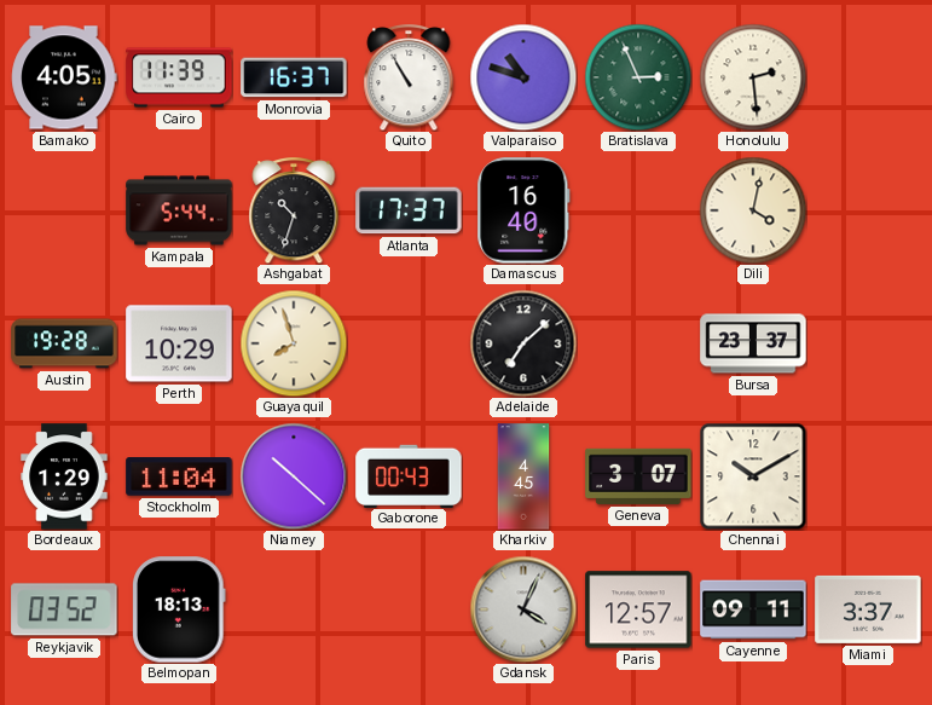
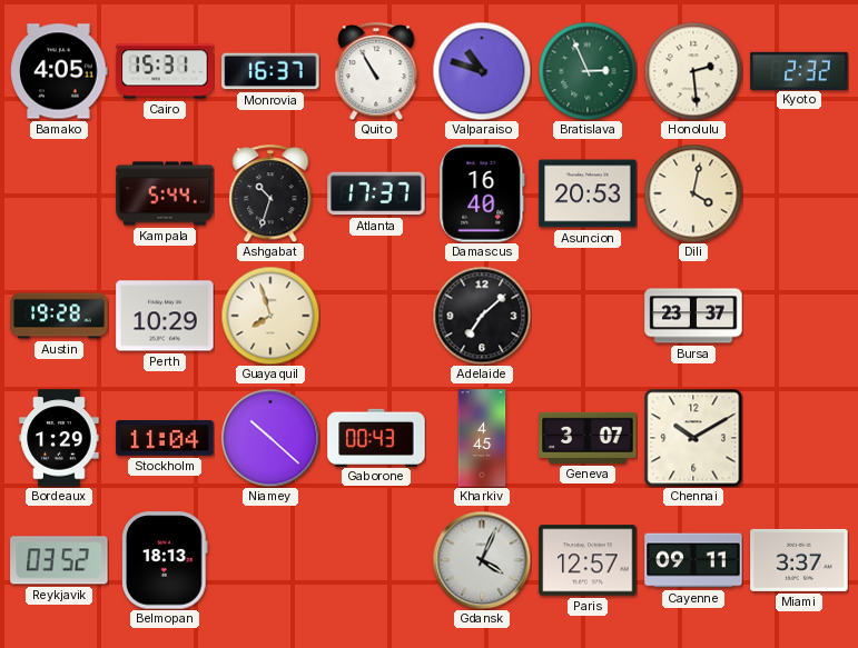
Cairo: 11:39 -> 15:31
Kyoto: none -> 2:32
Asuncion: none -> 20:53
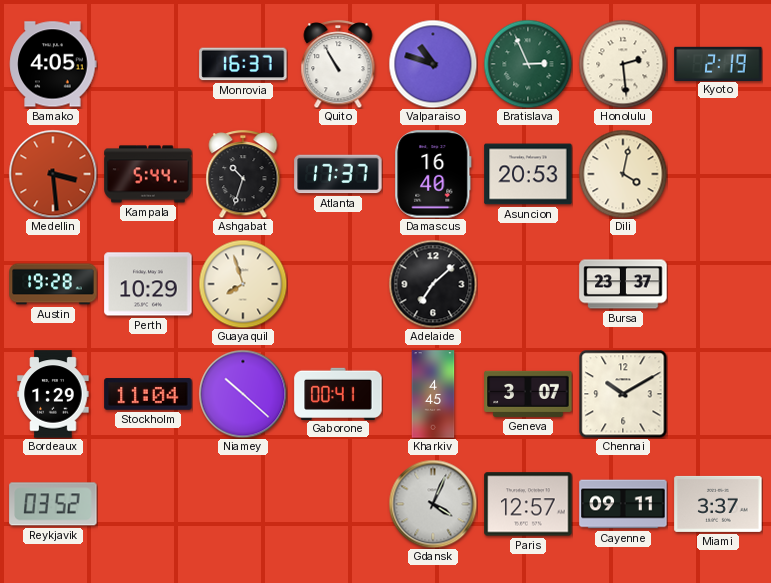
Cairo: 15:31 -> none
Kyoto: 2:32 -> 2:19
Medellin: none -> 3:29
Gaborone: 00:43 -> 00:41
Belmopan: 18:13 -> none
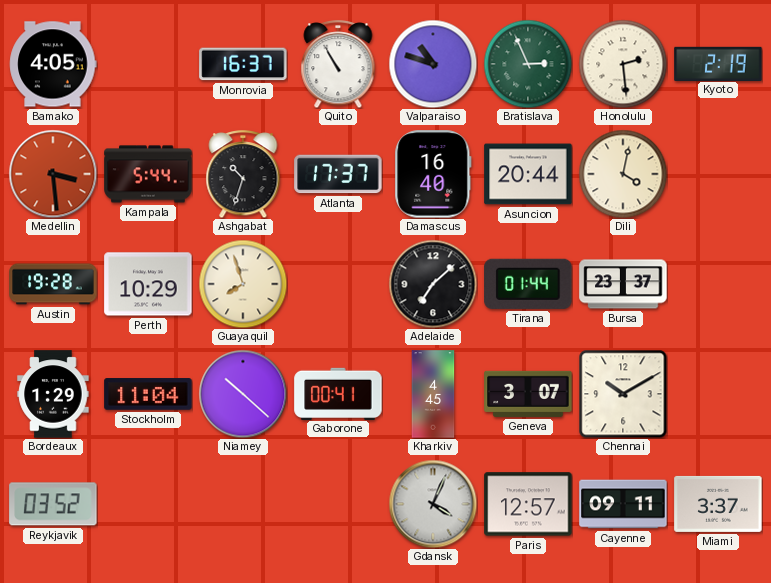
Asuncion: 20:53 -> 20:44
Tirana: none -> 01:44
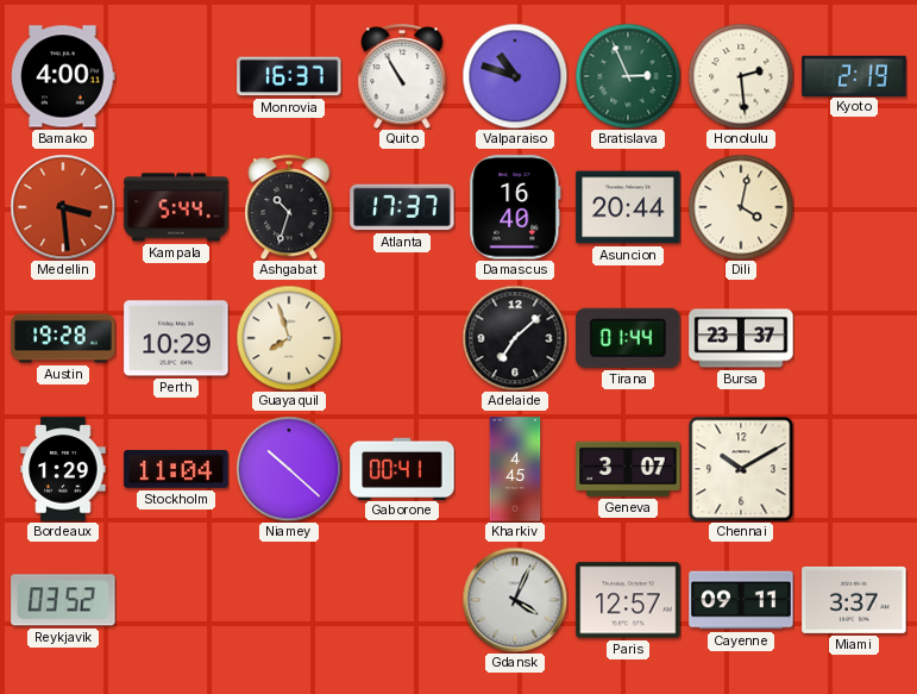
Bamako: 4:05 -> 4:00
